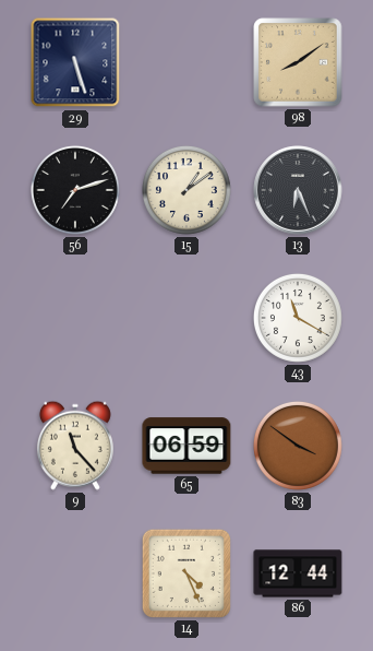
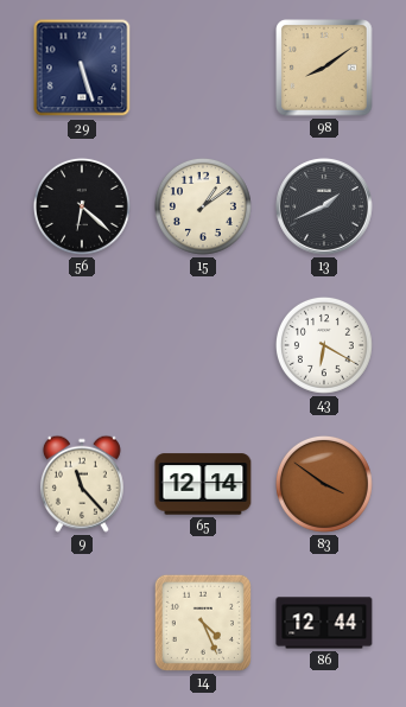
56: 7:12 -> 6:22
13: 6:26 -> 1:41
43: 11:20 -> 6:20
65: 06:59 -> 12:14
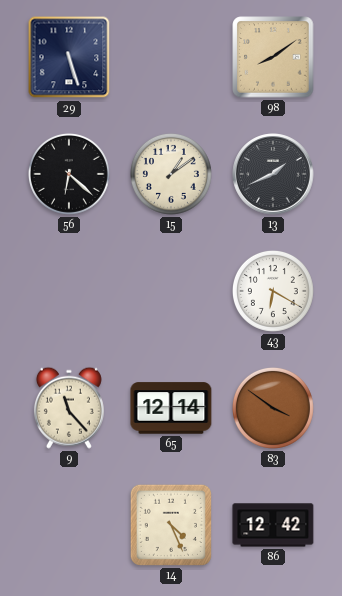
86: 12:44 -> 12:42
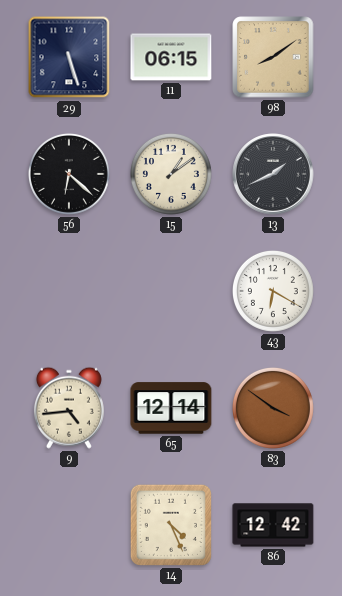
11: none -> 06:15
9: 11:23 -> 4:44
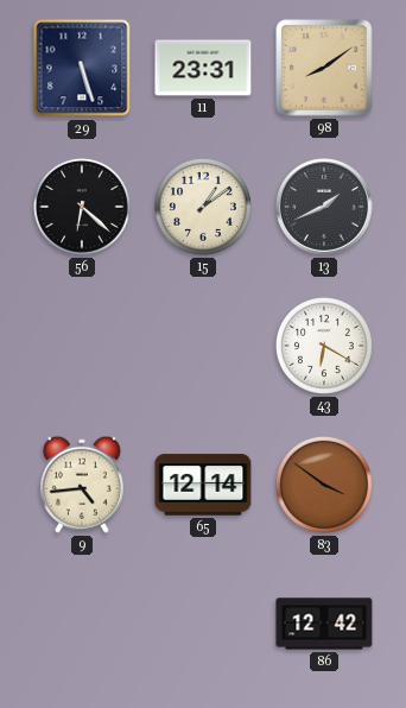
11: 06:15 -> 23:31
14: 4:26 -> none
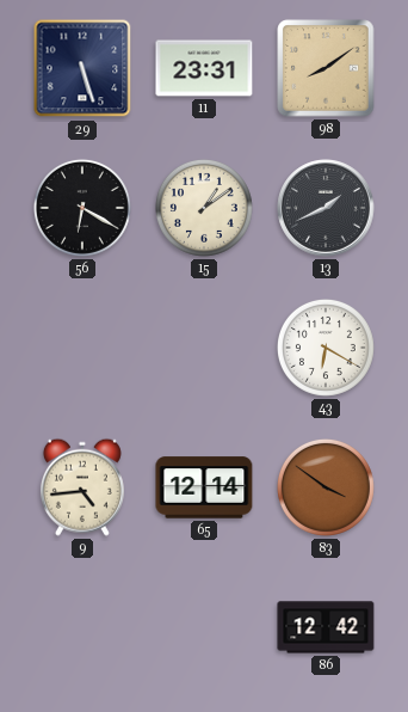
56: 6:22 -> 6:20
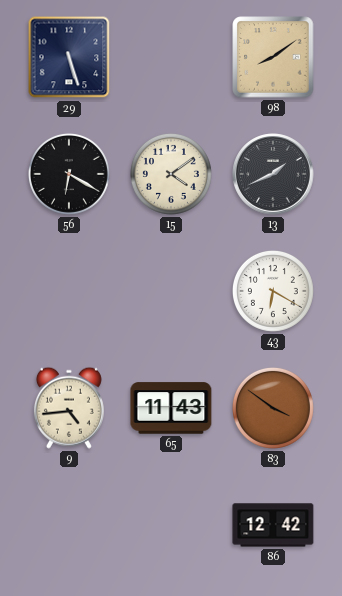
11: 23:31 -> none
15: 1:09 -> 4:09
65: 12:14 -> 11:43
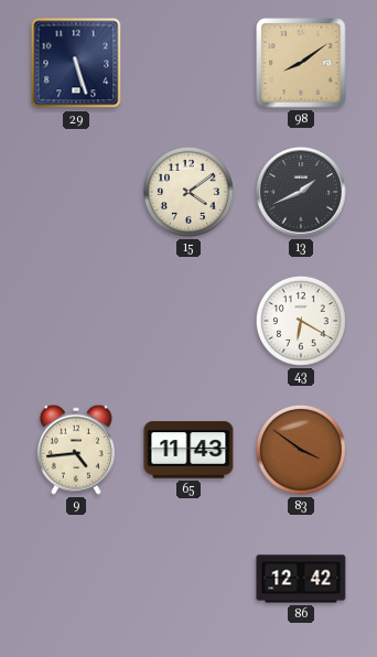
56: 6:20 -> none
